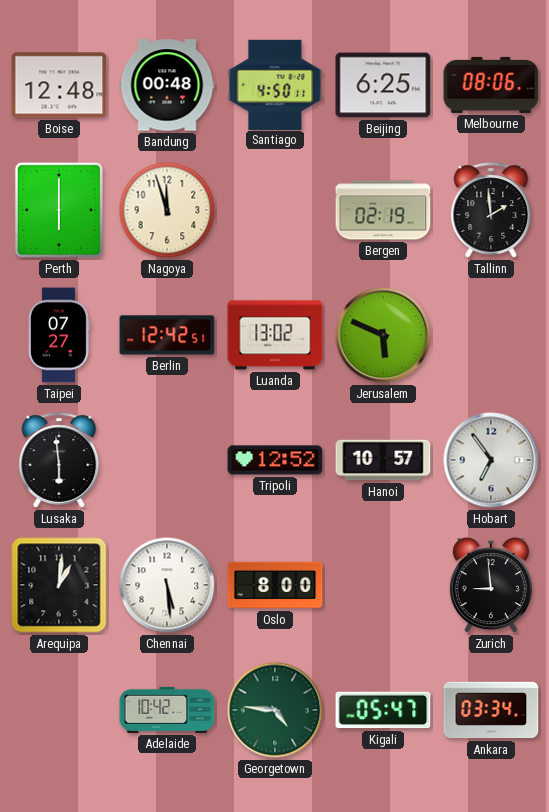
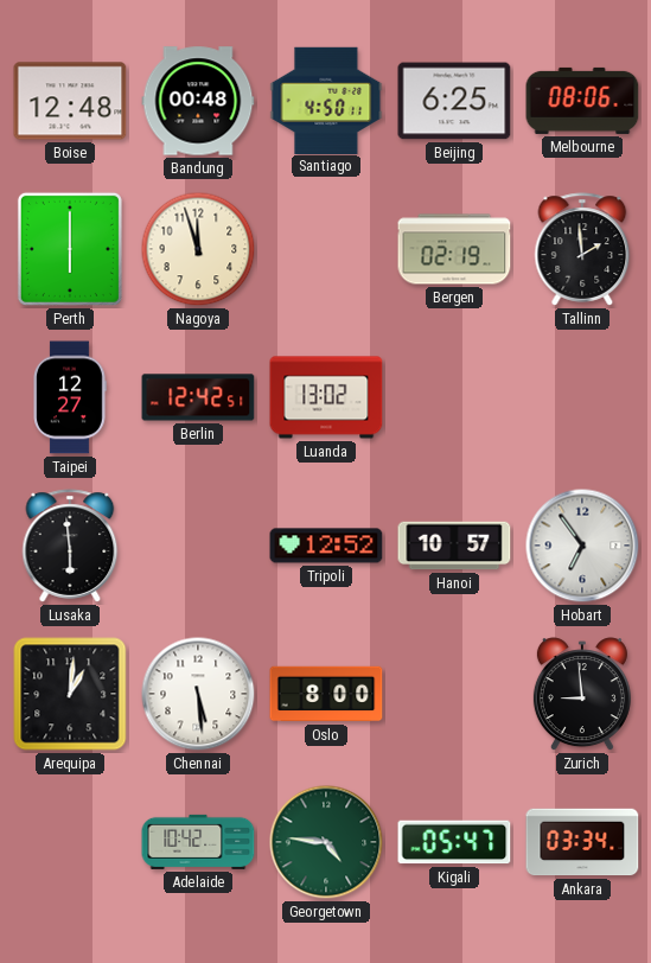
Taipei: 07:27 -> 12:27
Jerusalem: 5:49 -> none
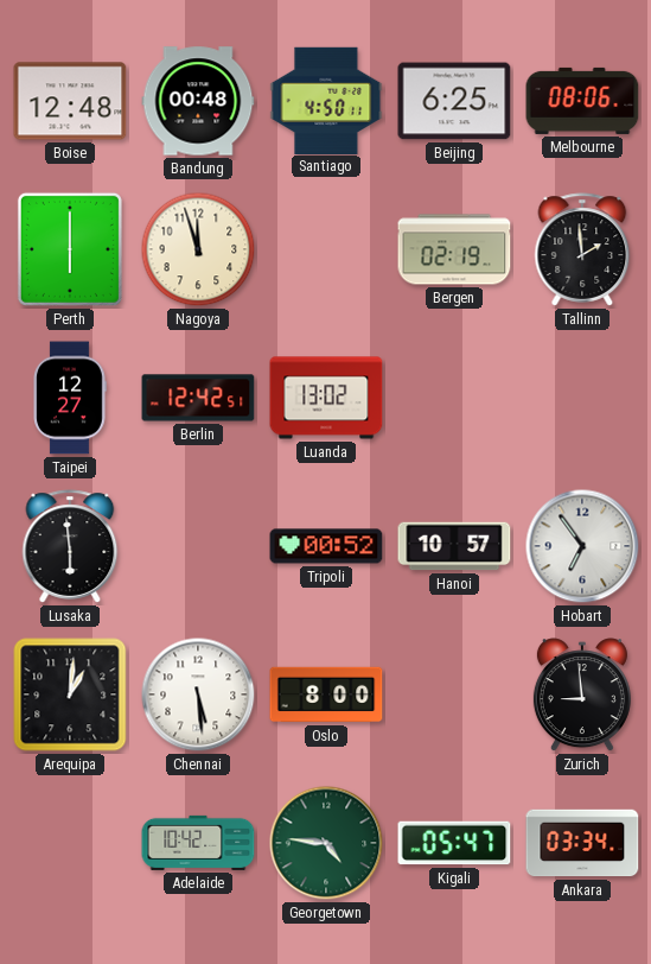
Tripoli: 12:52 -> 00:52
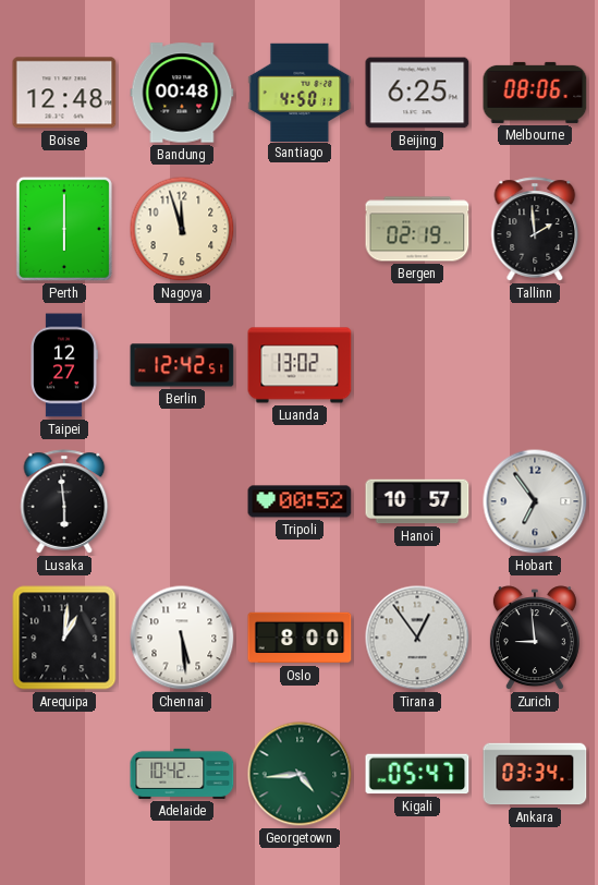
Tirana: none -> 12:54
Georgetown: 4:46 -> 4:44
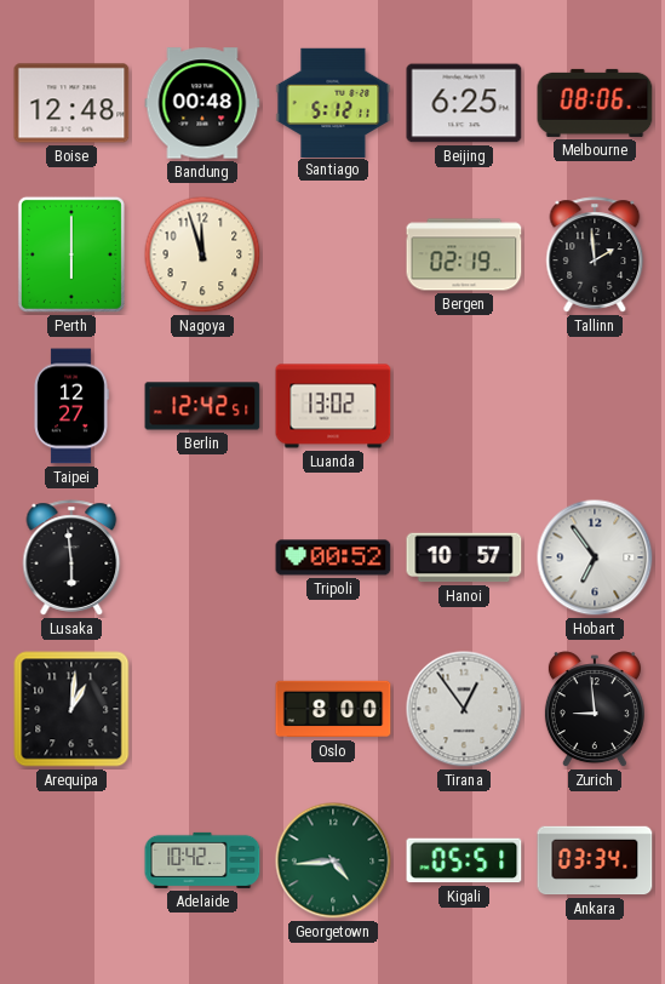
Santiago: 4:50 -> 5:12
Chennai: 5:29 -> none
Kigali: 05:47 -> 05:51
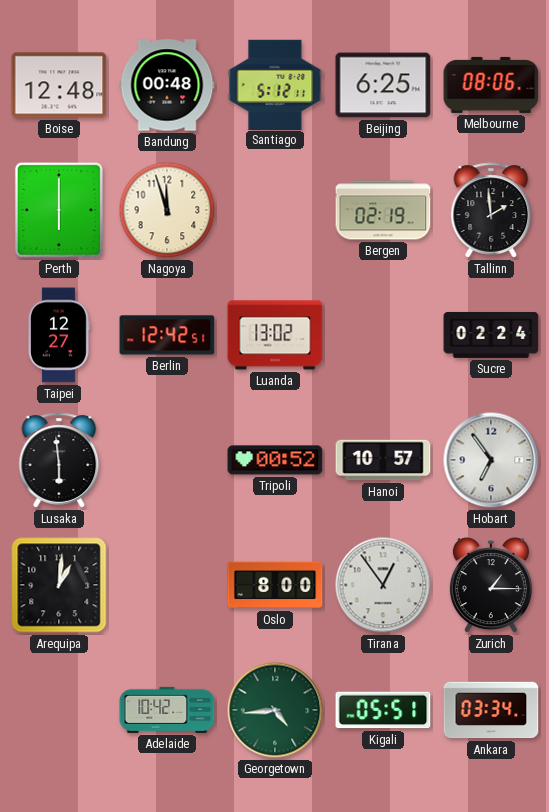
Sucre: none -> 02:24
Zurich: 8:59 -> 1:15
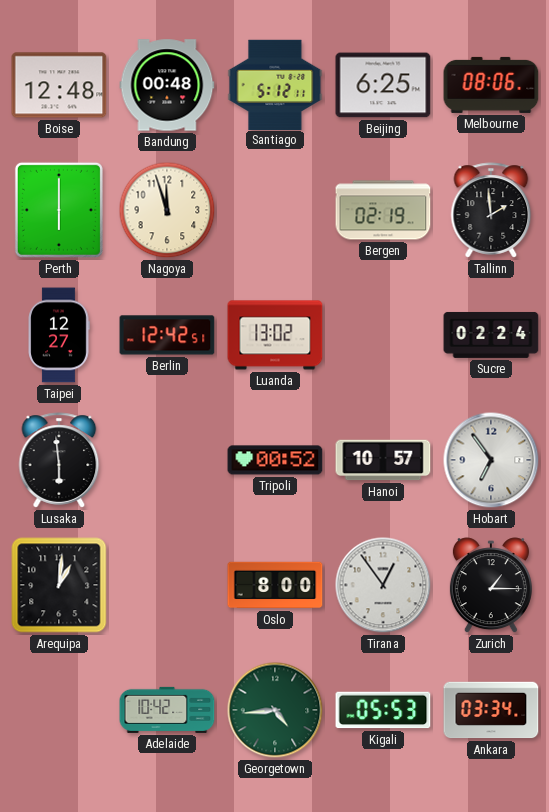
Kigali: 05:51 -> 05:53
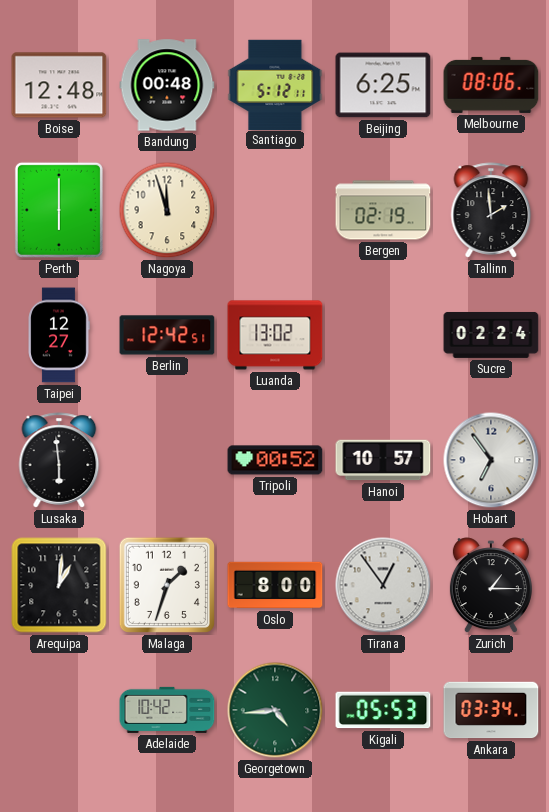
Malaga: none -> 1:33
